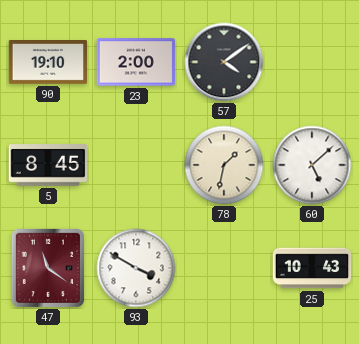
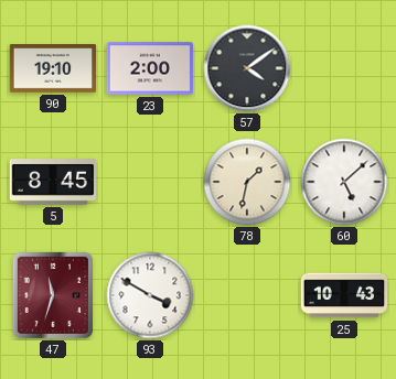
47: 11:21 -> 11:33
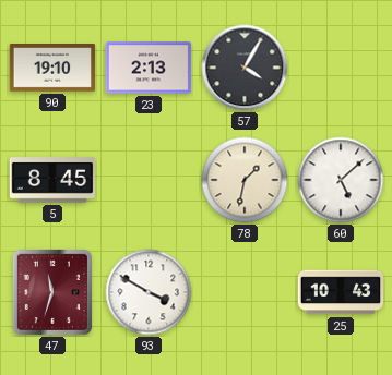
23: 2:00 -> 2:13
57: 4:09 -> 4:05
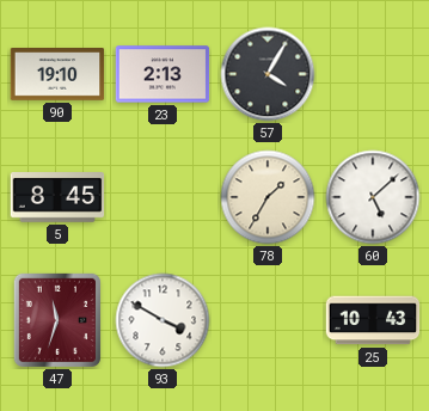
78: 1:32 -> 1:35
